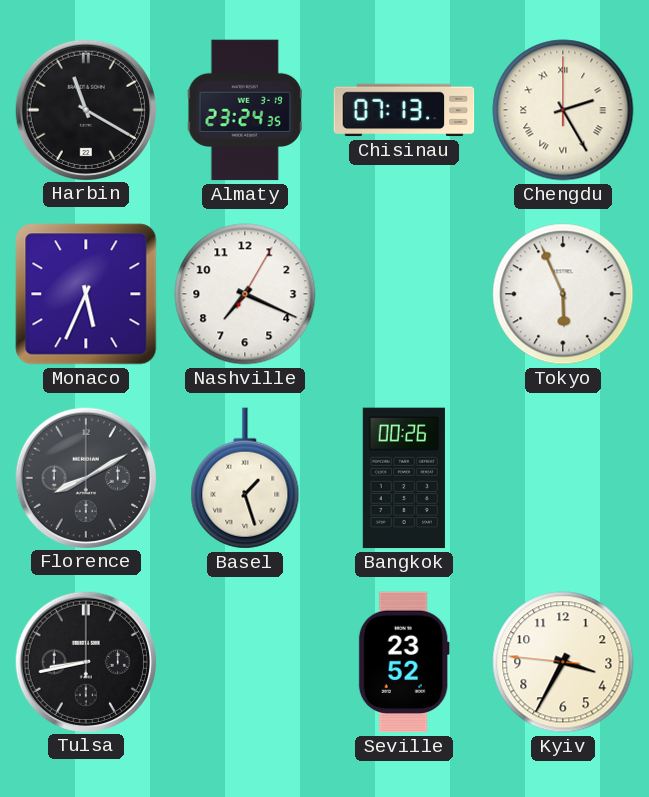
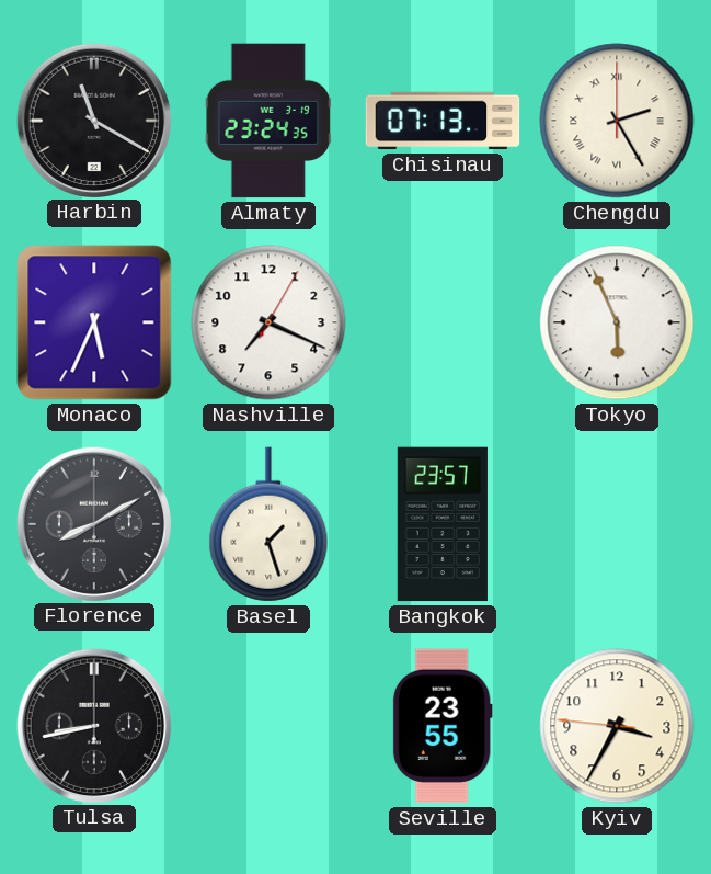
Bangkok: 00:26 -> 23:57
Seville: 23:52 -> 23:55
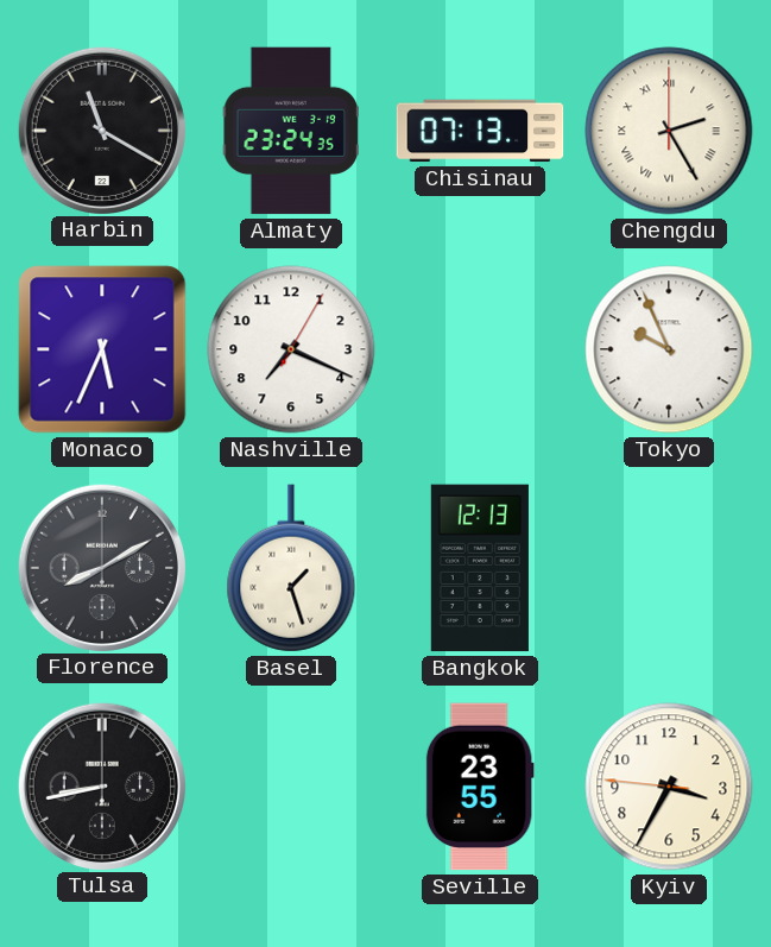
Tokyo: 5:56 -> 9:56
Bangkok: 23:57 -> 12:13
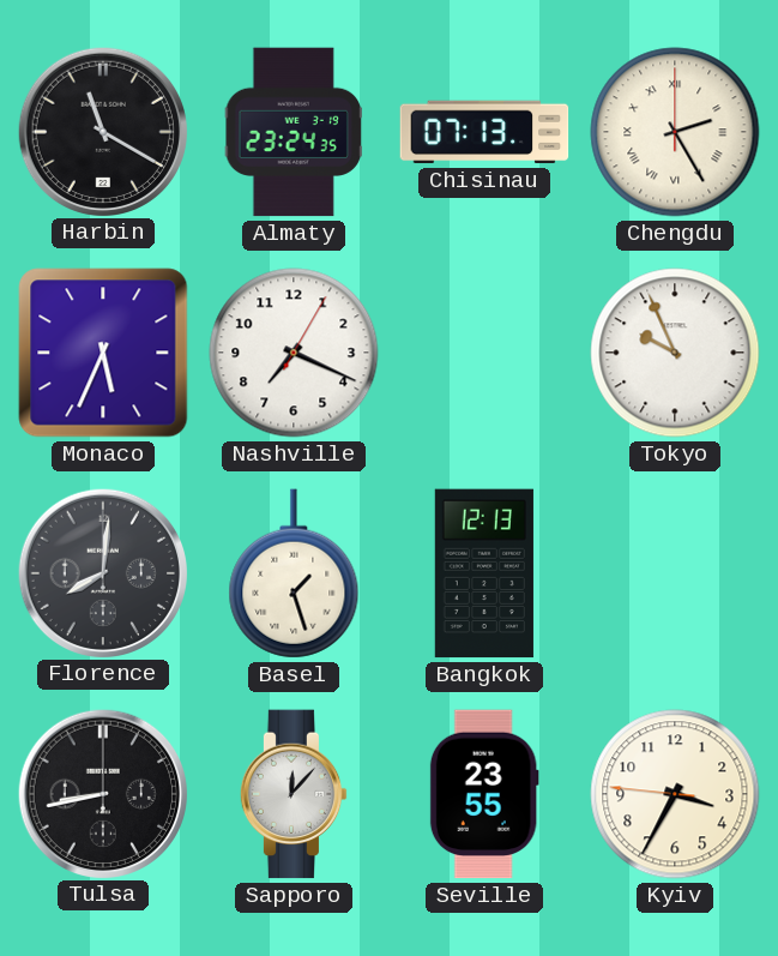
Florence: 8:10 -> 8:01
Sapporo: none -> 12:07
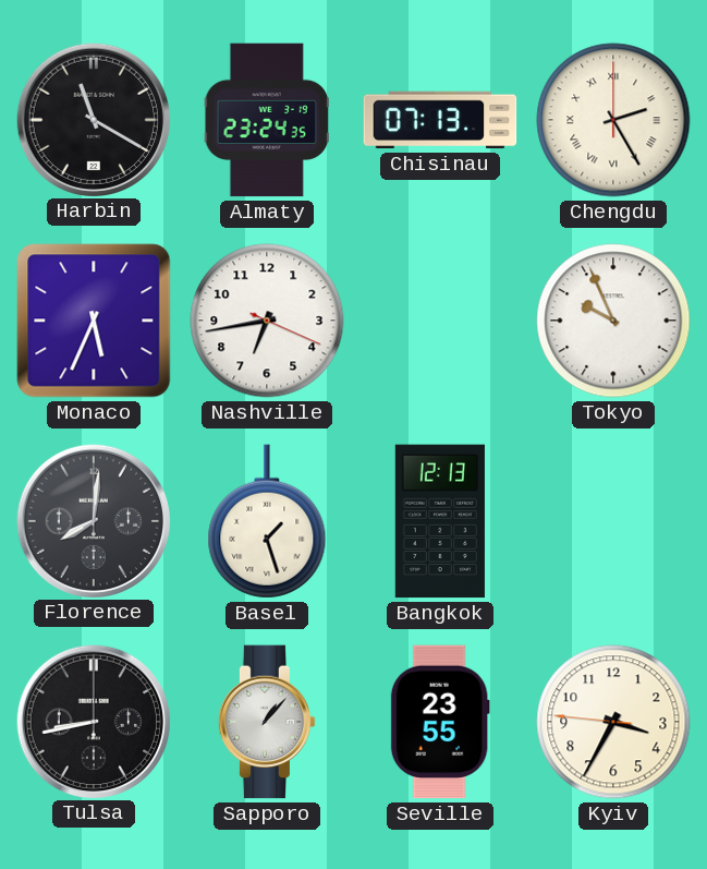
Nashville: 7:19 -> 6:43
Sapporo: 12:07 -> 1:07
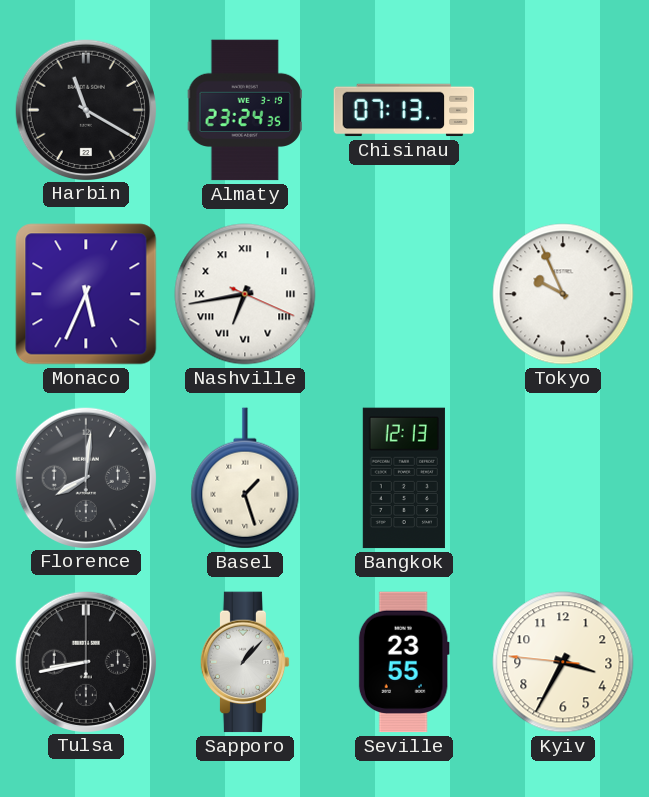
Chengdu: 2:25 -> none
Nashville numerals: Arabic -> Roman
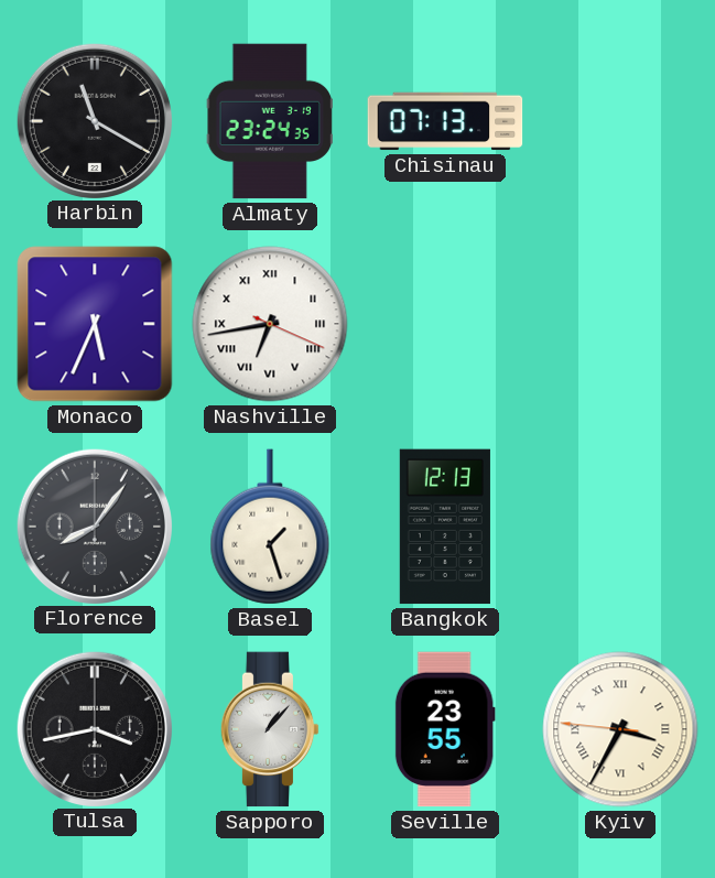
Tokyo: 9:56 -> none
Florence: 8:01 -> 8:06
Tulsa: 8:43 -> 3:43
Kyiv numerals: Arabic -> Roman
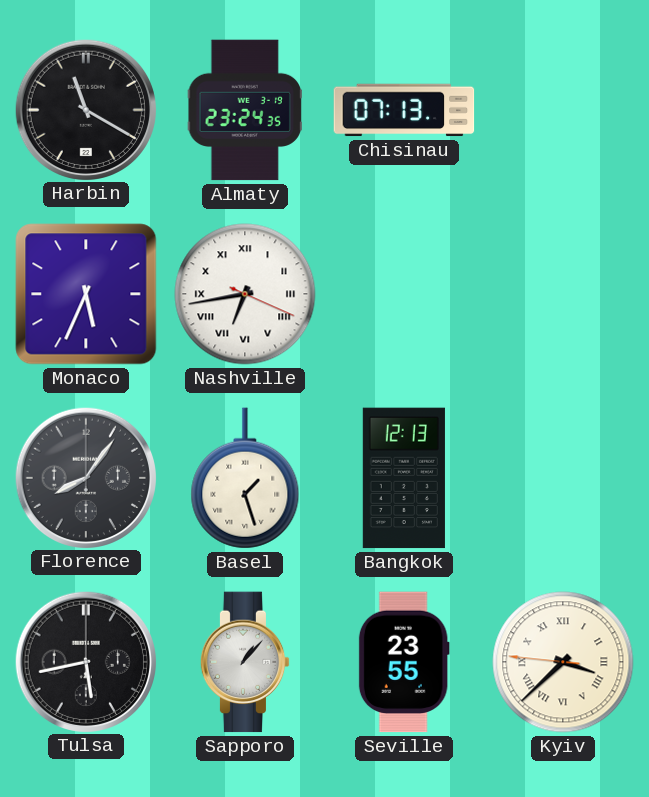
Tulsa: 3:43 -> 5:43
Kyiv: 3:34 -> 3:37
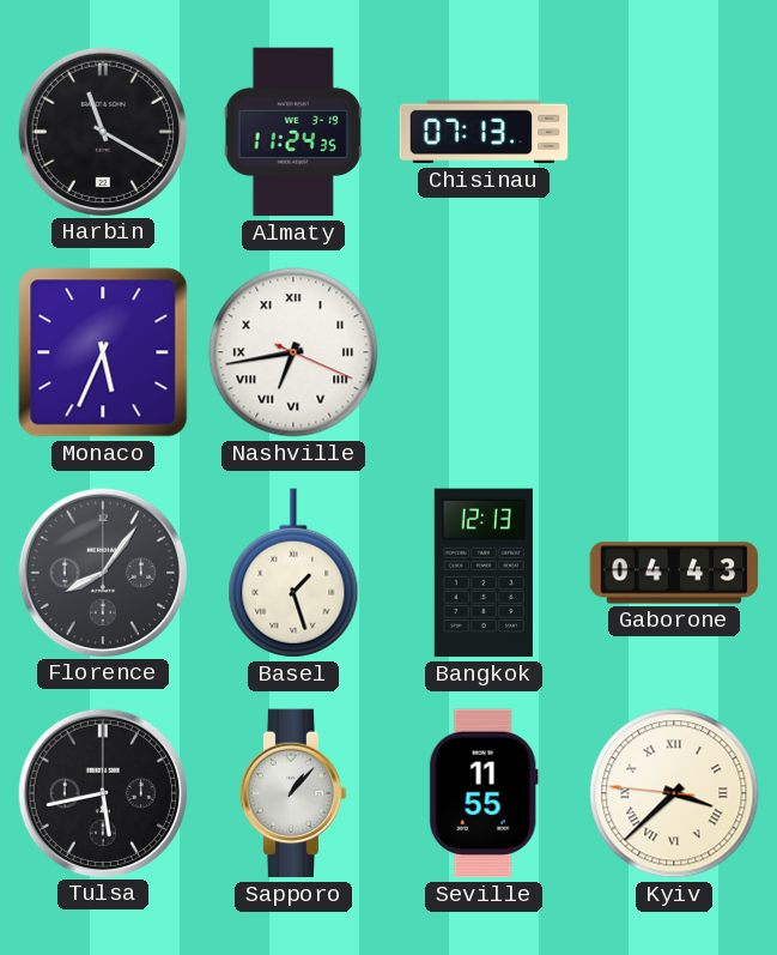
Almaty: 23:24 -> 11:24
Gaborone: none -> 04:43
Seville: 23:55 -> 11:55
